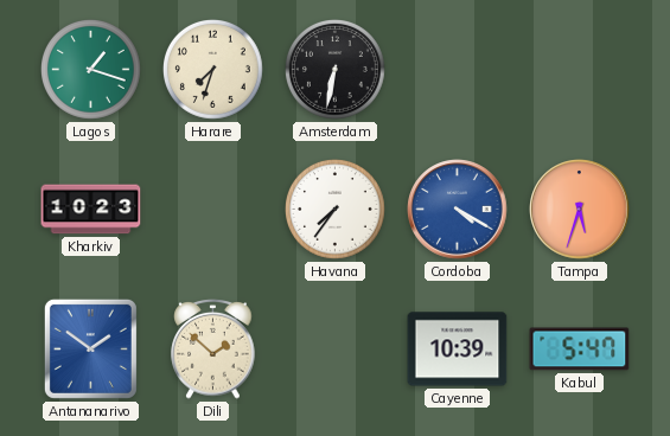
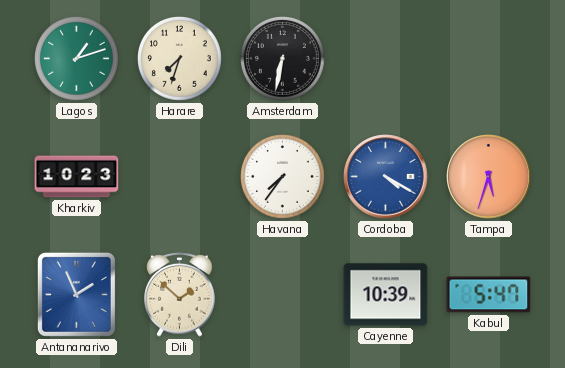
Lagos: 1:18 -> 1:12
Antananarivo: 1:51 -> 1:56
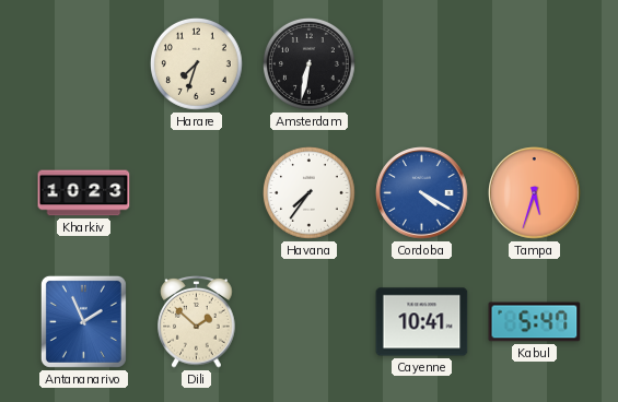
Lagos: 1:12 -> none
Cayenne: 10:39 -> 10:41
